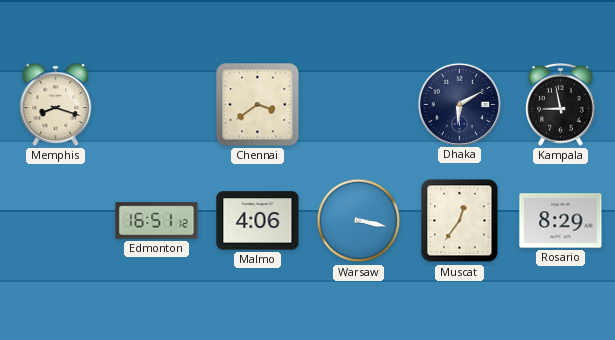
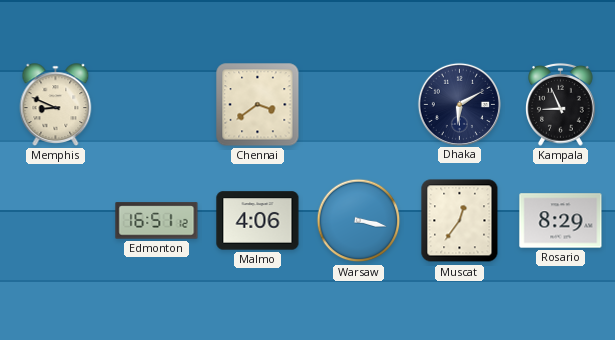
Memphis: 8:18 -> 8:49
Kampala: 8:58 -> 8:56
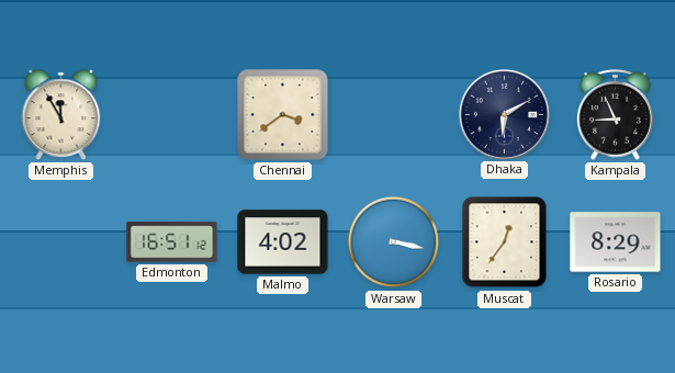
Memphis: 8:49 -> 11:55
Malmo: 4:06 -> 4:02
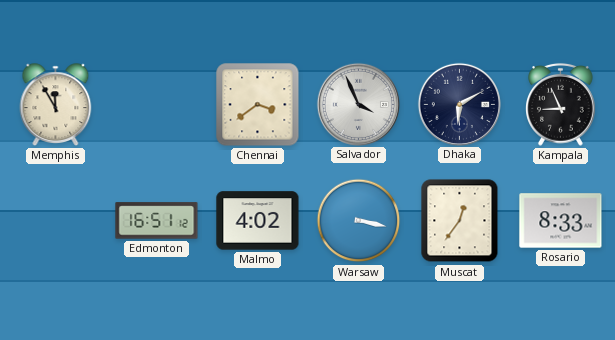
Salvador: none -> 3:56
Rosario: 8:29 -> 8:33
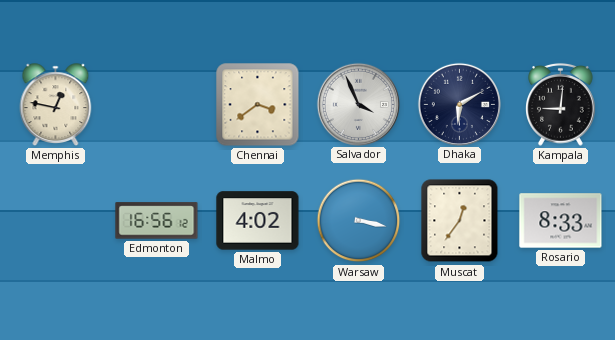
Memphis: 11:55 -> 12:47
Kampala: 8:56 -> 9:01
Edmonton: 16:51 -> 16:56
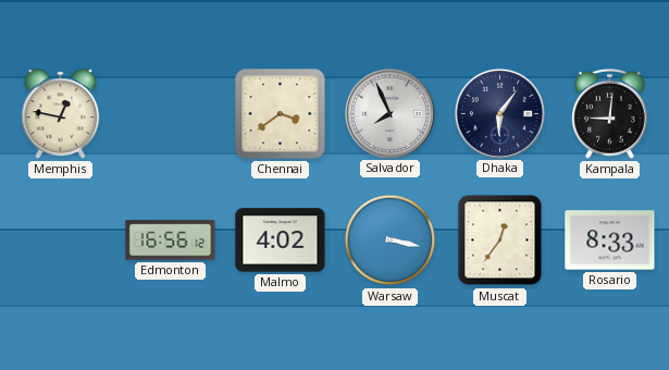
Salvador: 3:56 -> 7:56
Dhaka: 6:10 -> 6:06
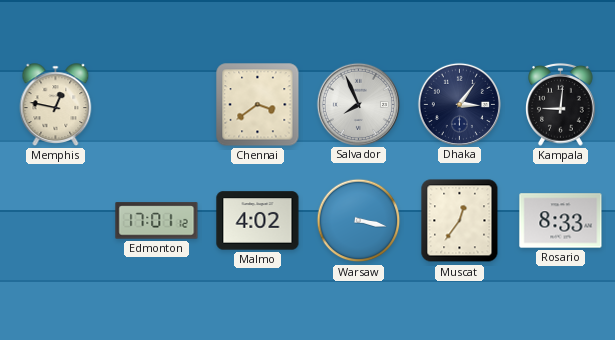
Dhaka: 6:06 -> 3:06
Edmonton: 16:56 -> 17:01
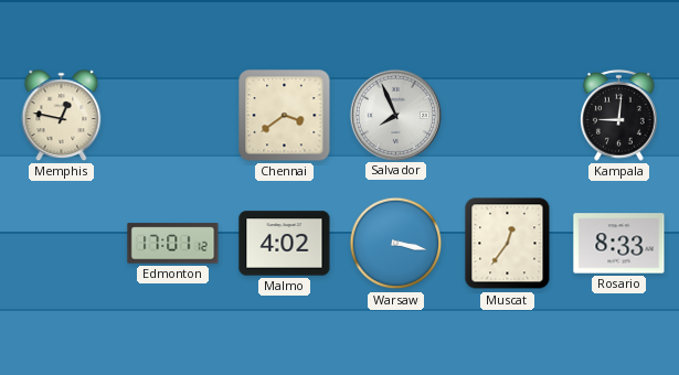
Dhaka: 3:06 -> none
